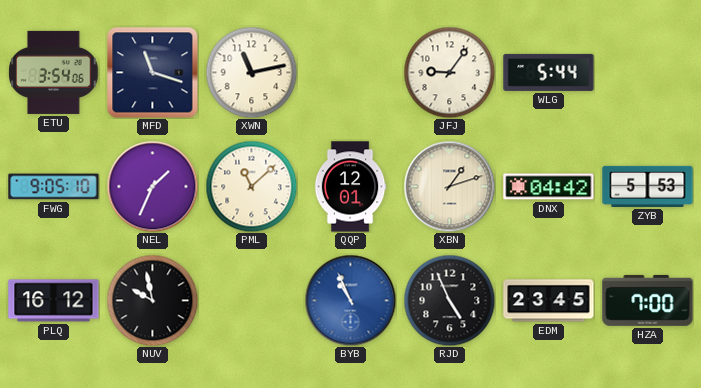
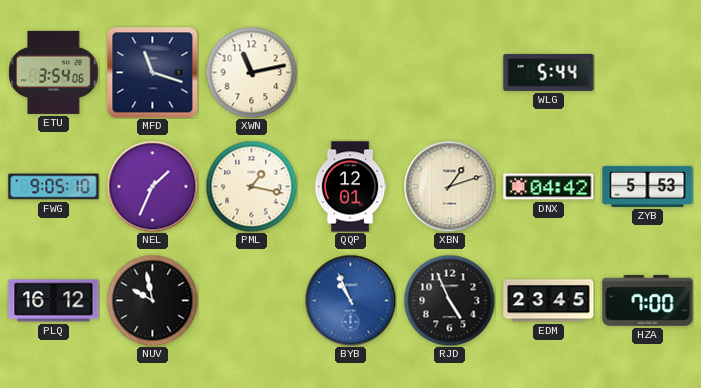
JFJ: 9:06 -> none
PML: 11:08 -> 1:17
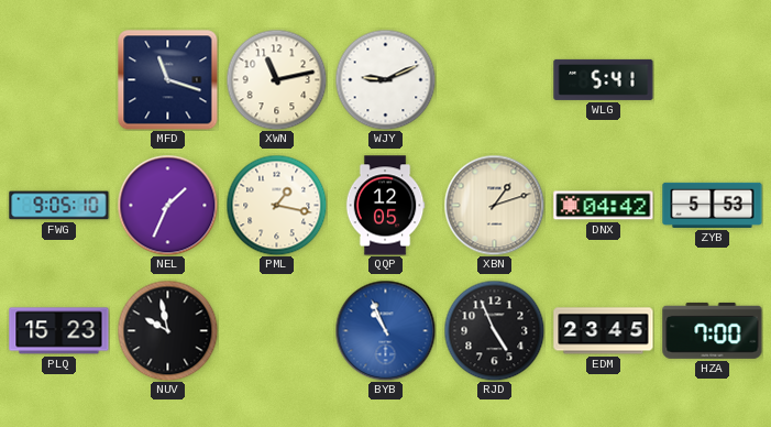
ETU: 3:54 -> none
WJY: none -> 9:11
WLG: 5:44 -> 5:41
QQP: 12:01 -> 12:05
PLQ: 16:12 -> 15:23
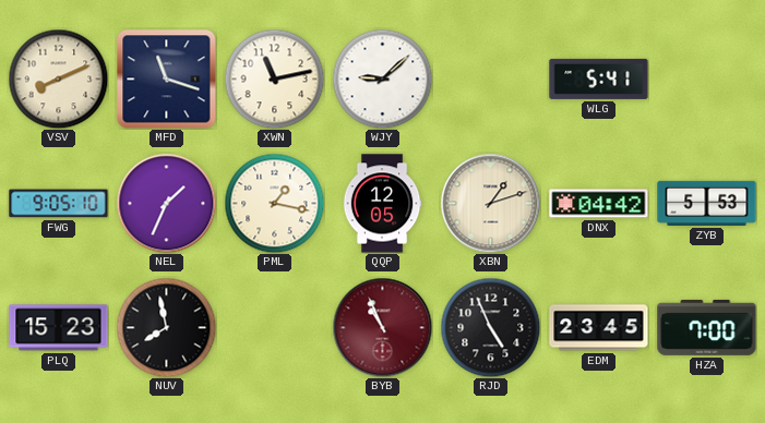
VSV: none -> 8:11
WJY: 9:11 -> 9:08
NUV: 9:58 -> 7:58
BYB dial: blue -> burgundy
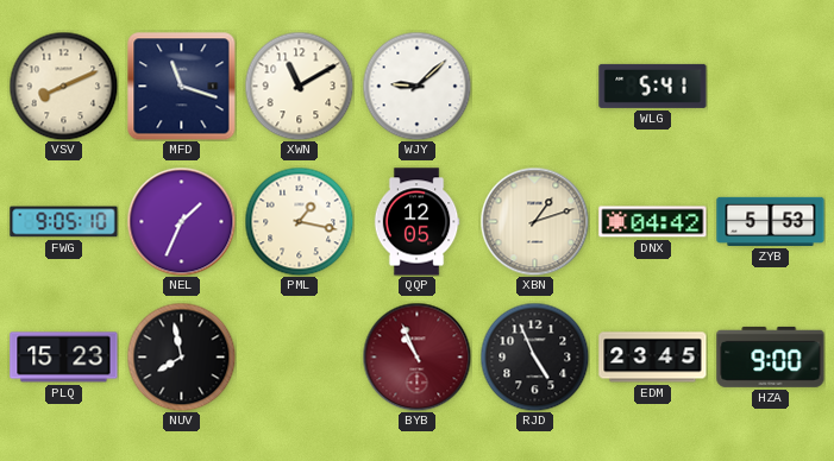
XWN: 11:13 -> 11:10
HZA: 7:00 -> 9:00
